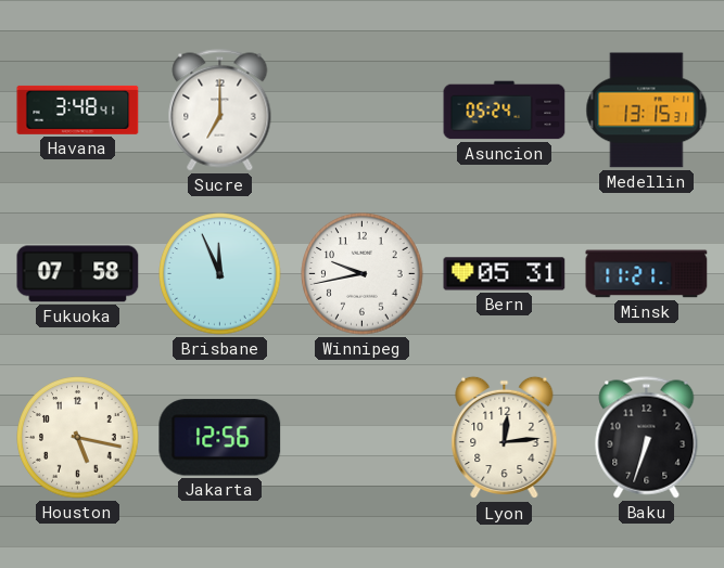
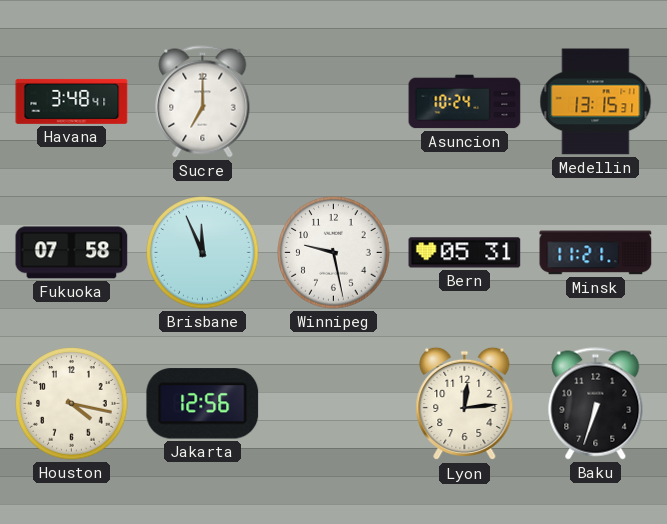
Asuncion: 05:24 -> 10:24
Winnipeg: 9:43 -> 9:28
Houston: 5:17 -> 4:17
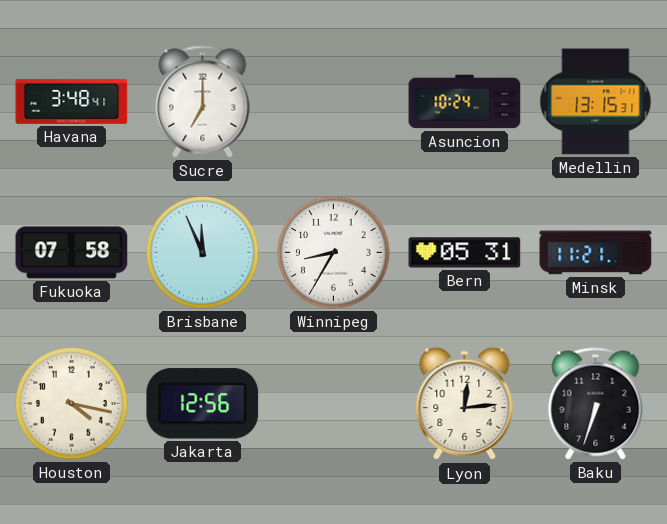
Winnipeg: 9:28 -> 8:35
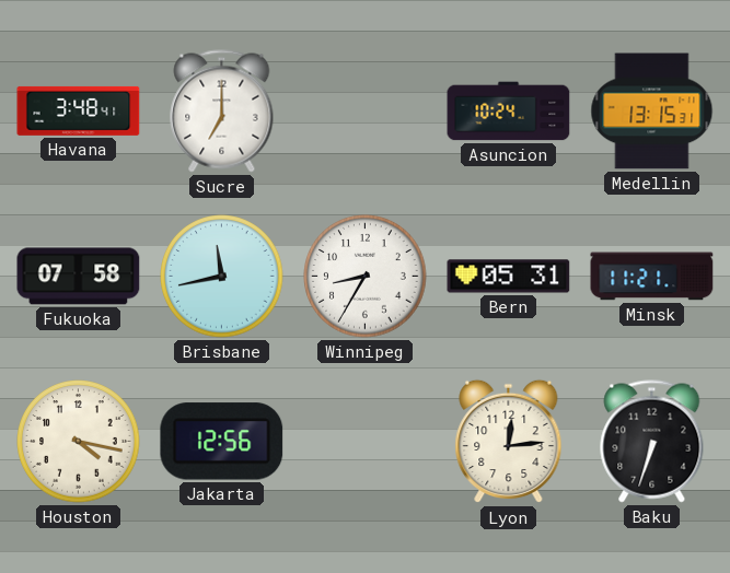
Brisbane: 11:56 -> 11:43
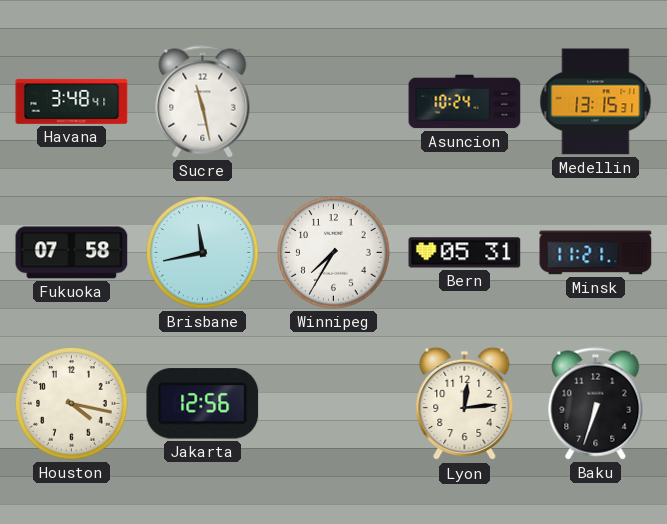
Sucre: 7:00 -> 11:28
Winnipeg: 8:35 -> 7:35
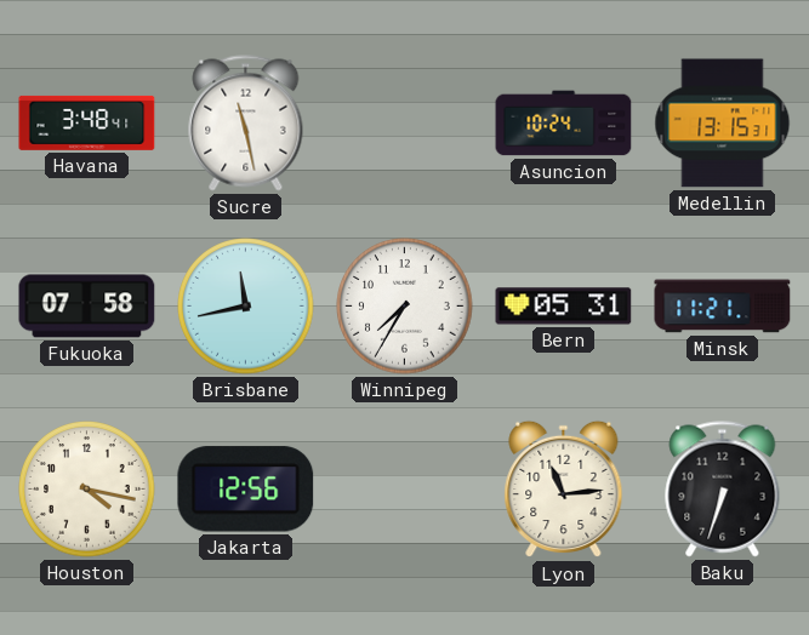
Lyon: 12:14 -> 11:14
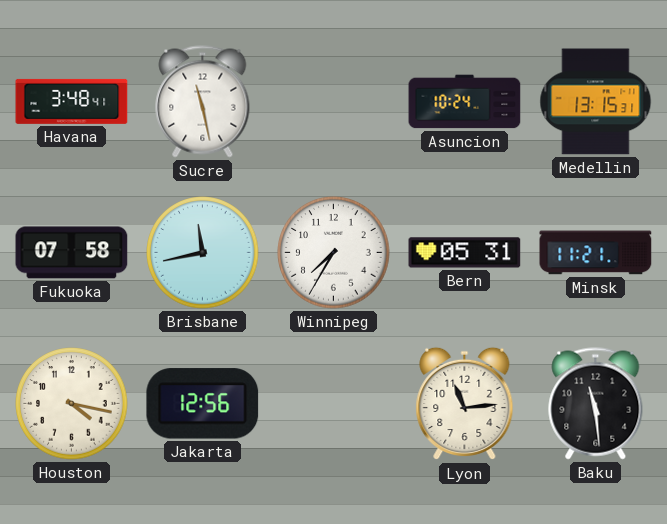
Baku: 6:33 -> 11:29
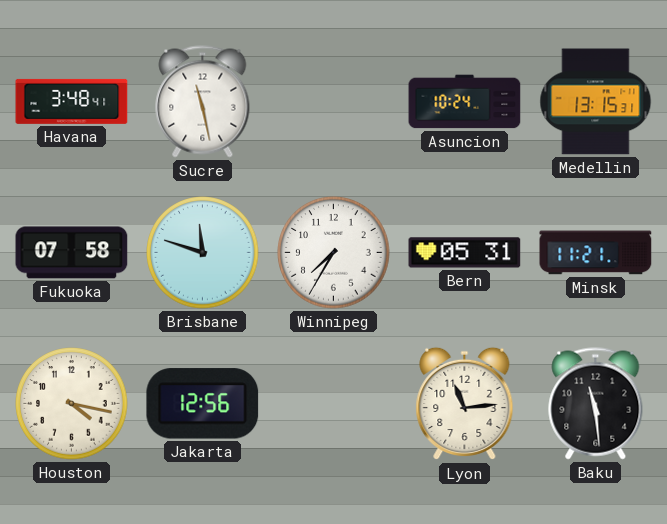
Brisbane: 11:43 -> 11:48
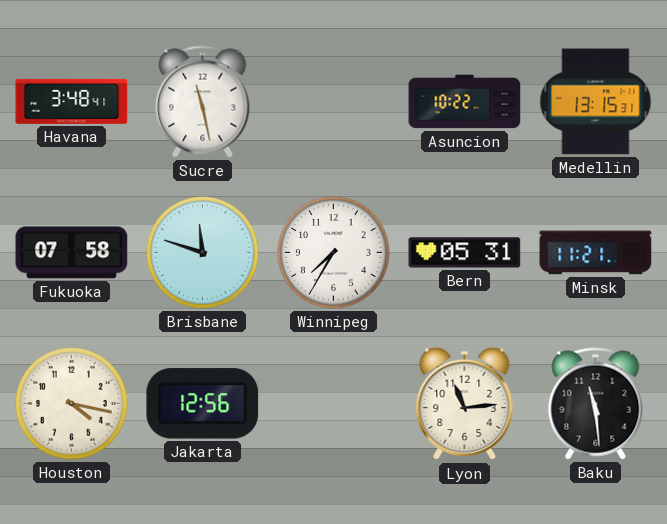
Asuncion: 10:24 -> 10:22
